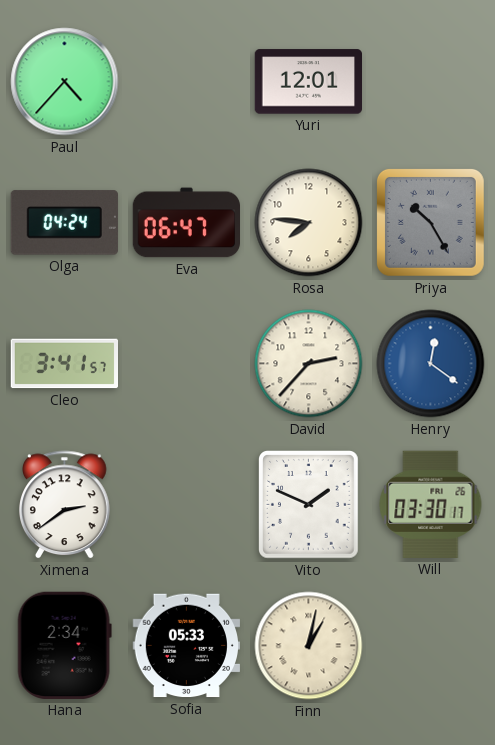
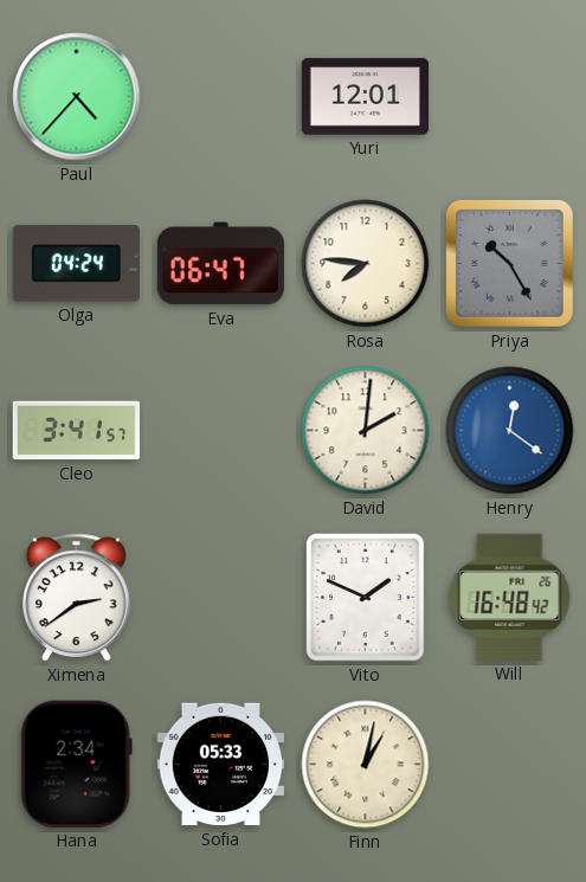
David: 2:37 -> 2:01
Will: 03:30 -> 16:48
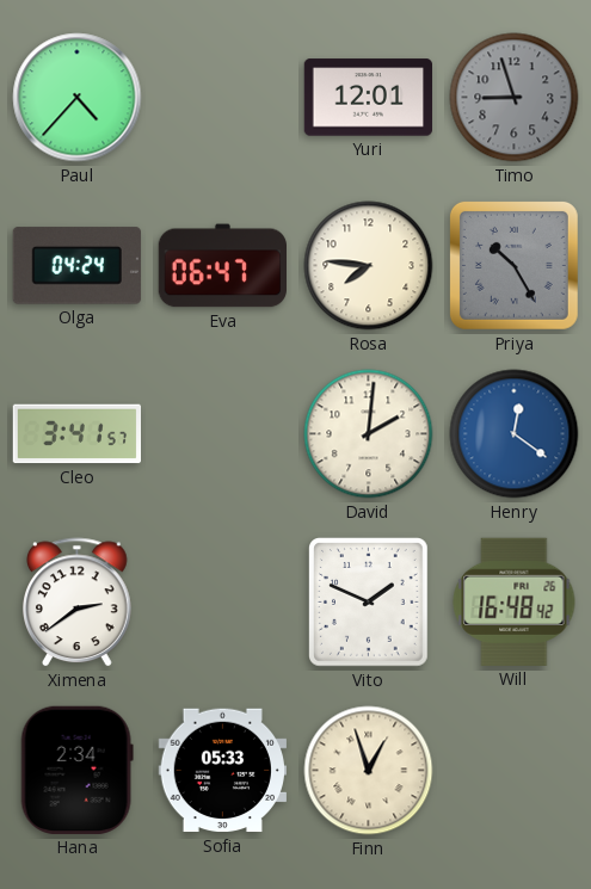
Timo: none -> 8:57
Finn: 1:02 -> 12:57
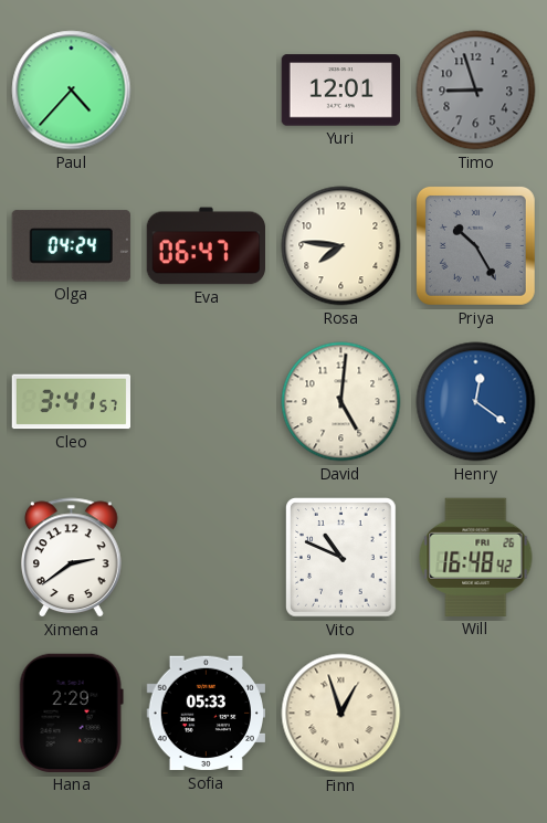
David: 2:01 -> 5:01
Vito: 1:49 -> 10:49
Hana: 2:34 -> 2:29
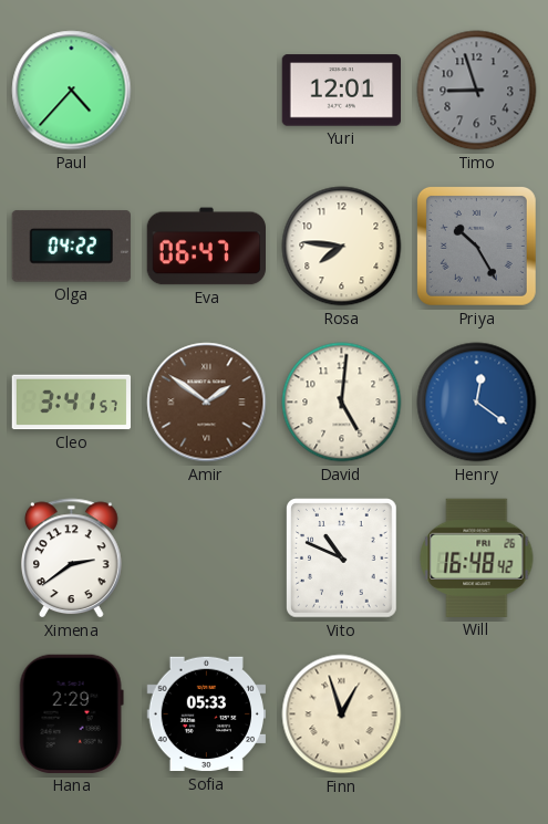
Olga: 04:24 -> 04:22
Amir: none -> 1:51
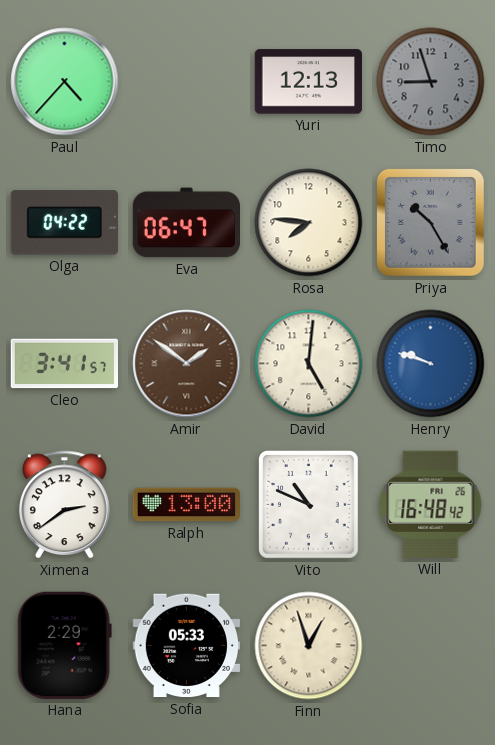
Yuri: 12:01 -> 12:13
Henry: 12:21 -> 9:48
Ralph: none -> 13:00
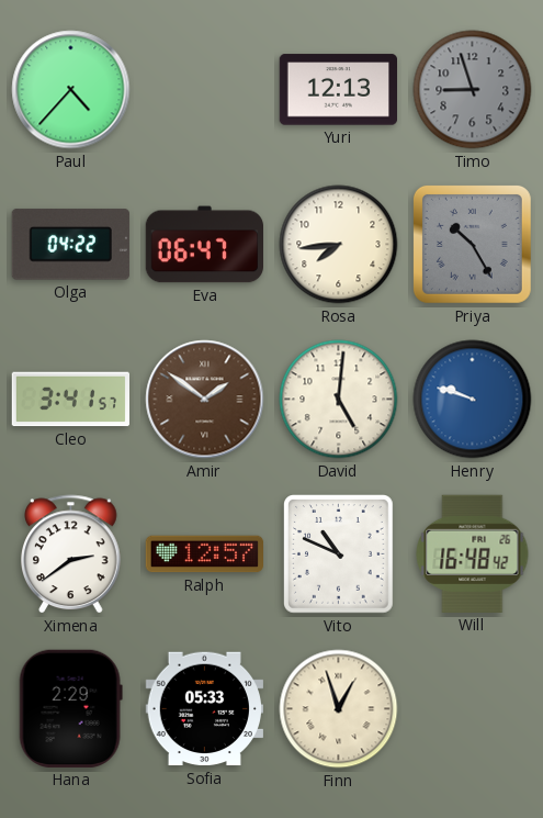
Rosa: 7:46 -> 7:44
Ralph: 13:00 -> 12:57
